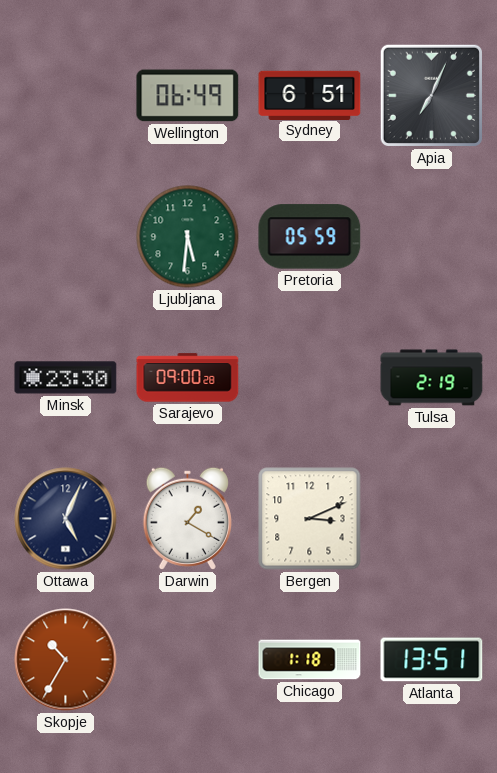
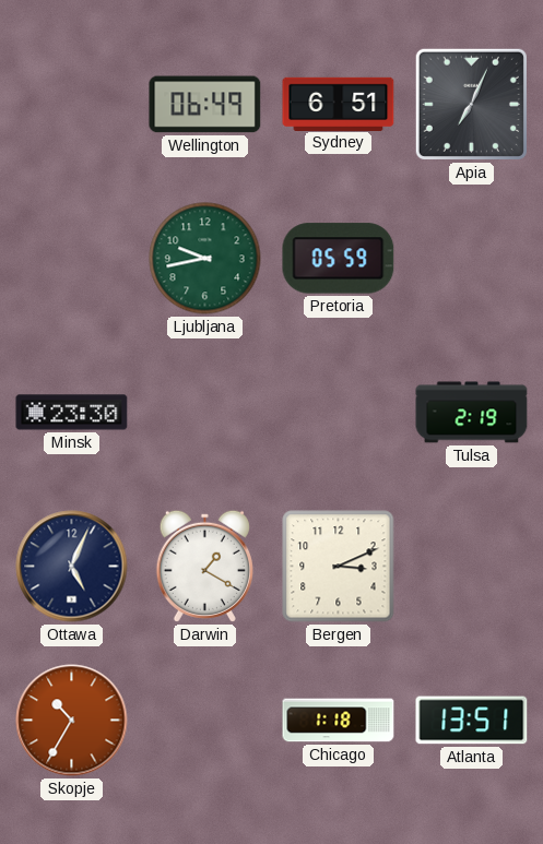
Ljubljana: 5:31 -> 9:43
Sarajevo: 09:00 -> none
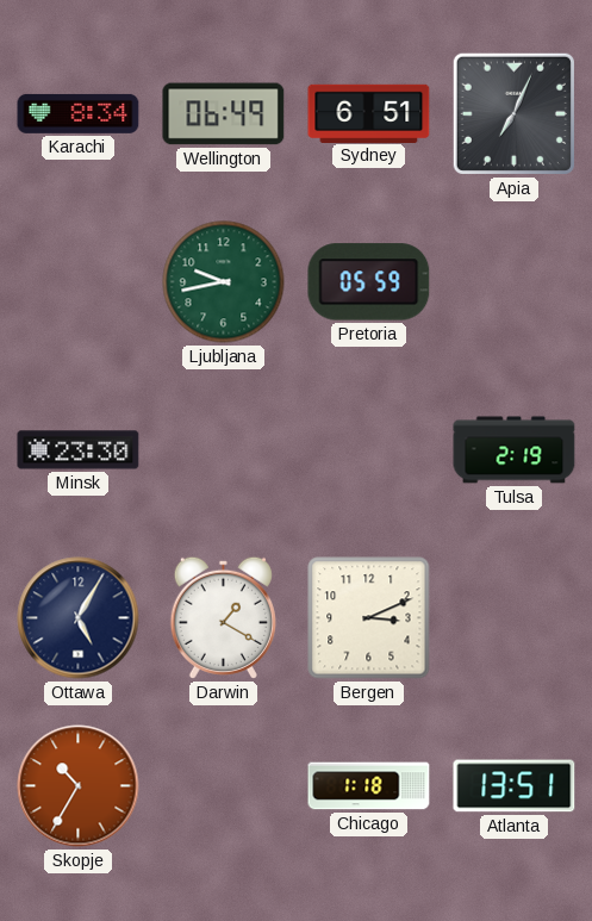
Karachi: none -> 8:34
Ottawa: 5:04 -> 5:05
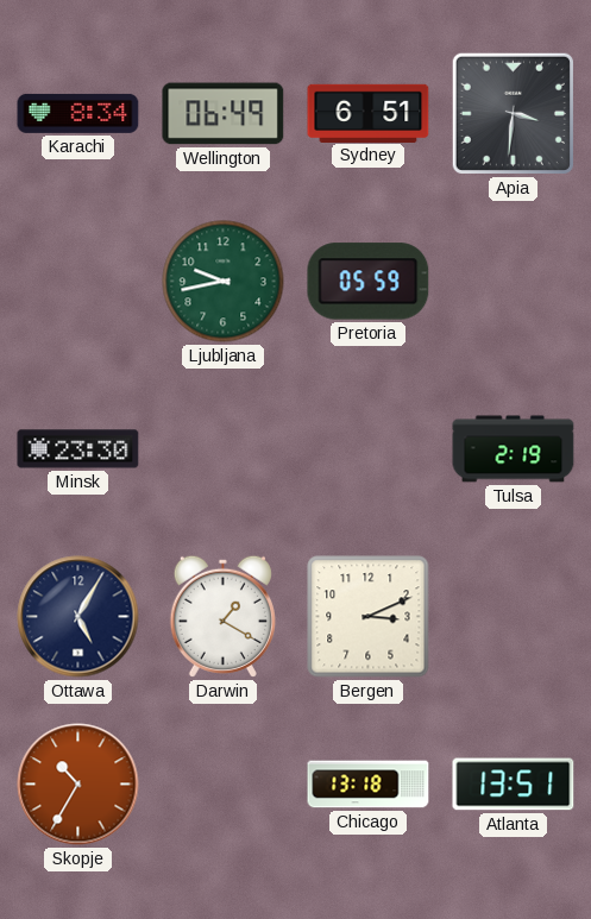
Apia: 7:04 -> 3:31
Chicago: 1:18 -> 13:18
